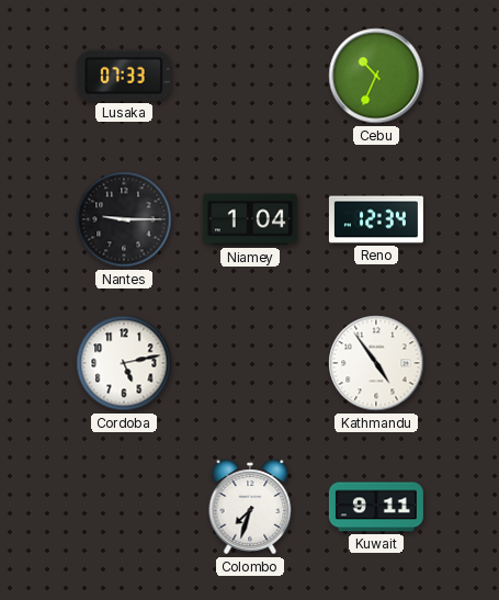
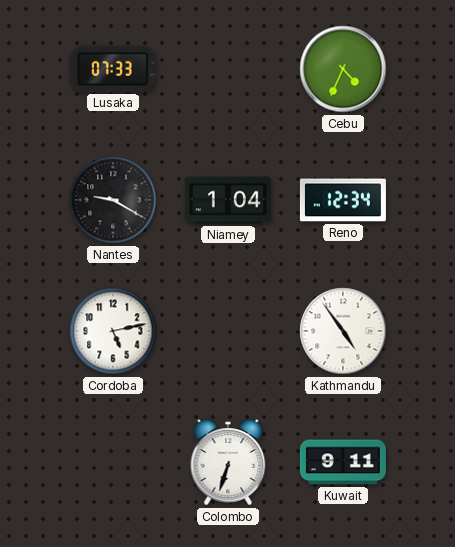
Cebu: 10:34 -> 4:34
Nantes: 9:15 -> 9:20
Colombo: 7:33 -> 6:33
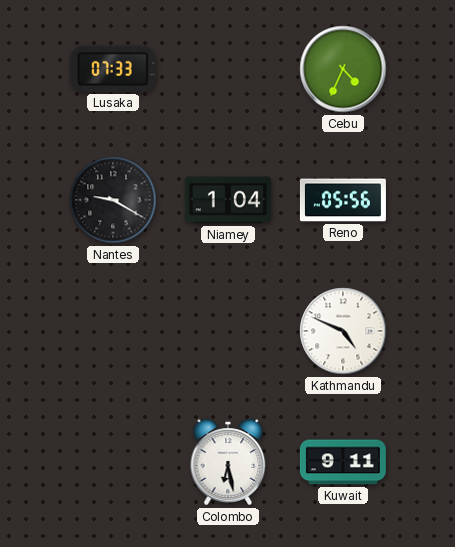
Reno: 12:34 -> 05:56
Cordoba: 5:13 -> none
Kathmandu: 4:54 -> 4:49
Colombo: 6:33 -> 6:28
